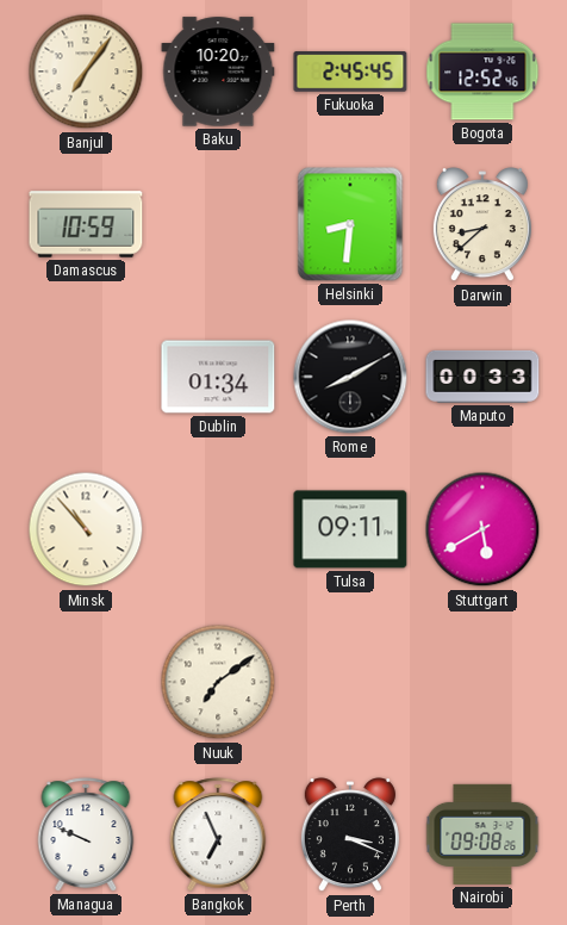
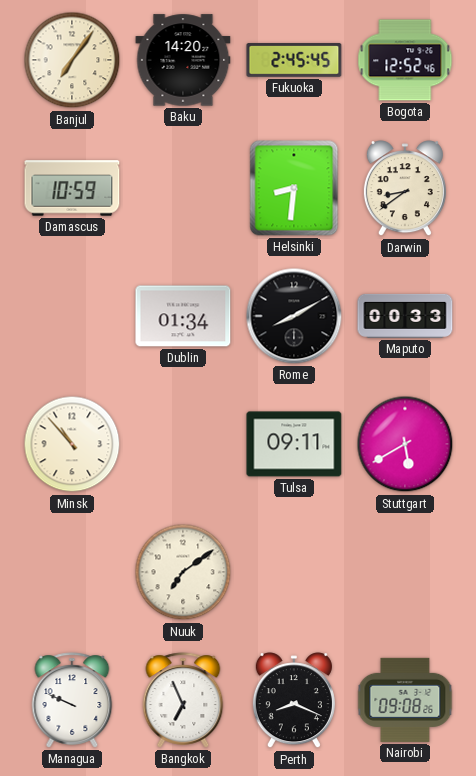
Baku: 10:20 -> 14:20
Darwin: 8:38 -> 8:39
Perth: 3:19 -> 8:19
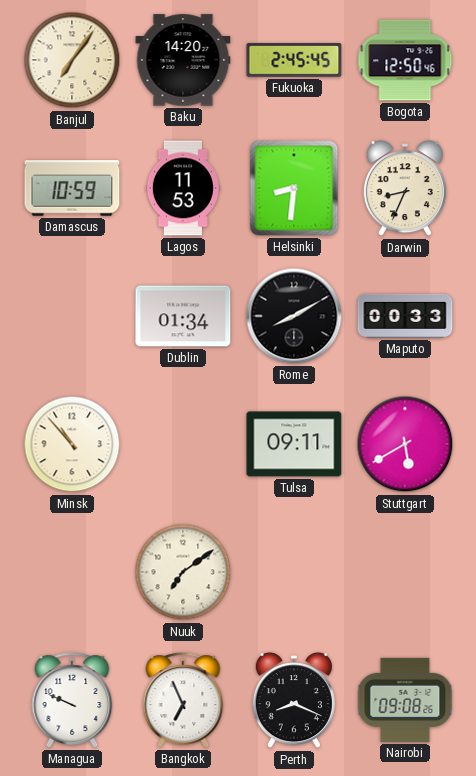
Bogota: 12:52 -> 12:50
Lagos: none -> 11:53
Darwin: 8:39 -> 8:34
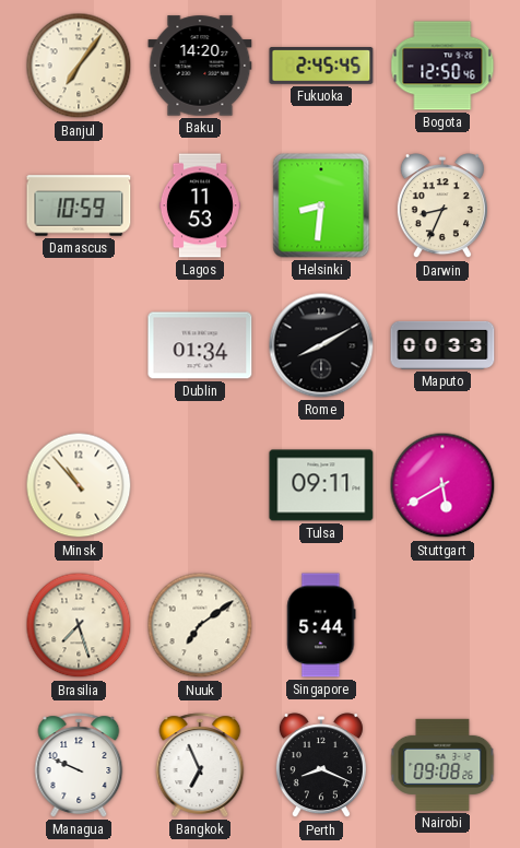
Brasilia: none -> 7:27
Singapore: none -> 5:44
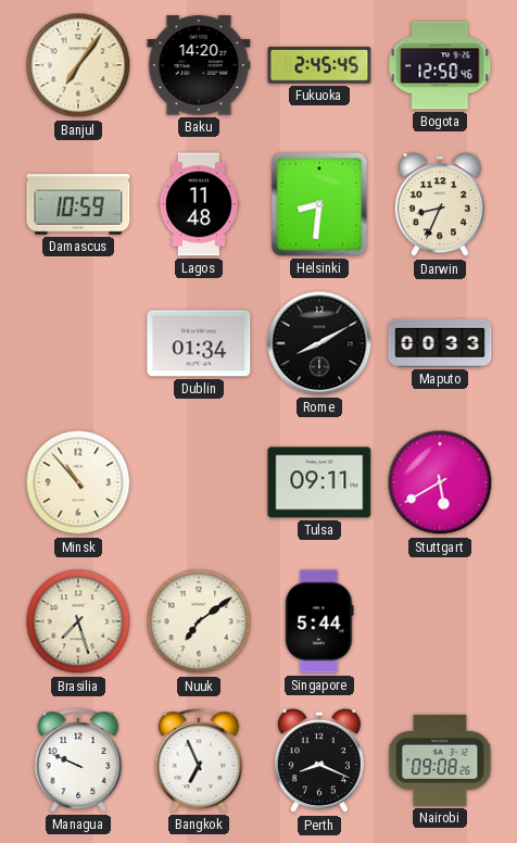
Lagos: 11:53 -> 11:48
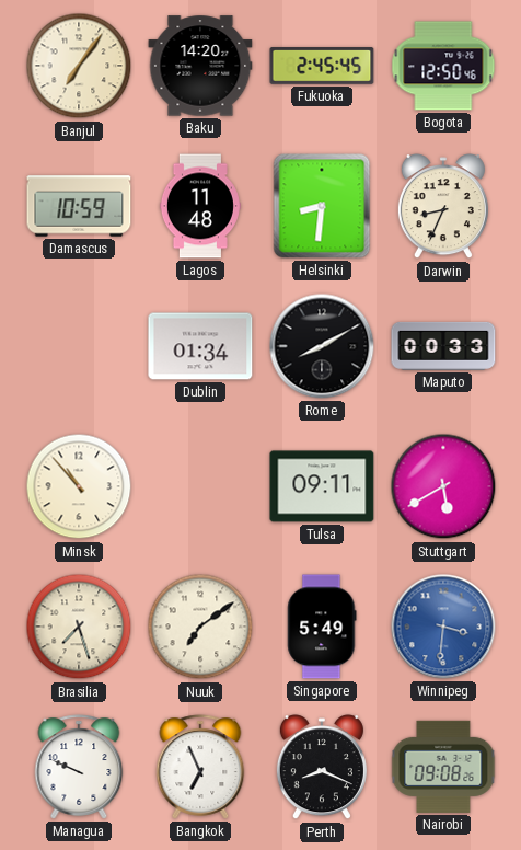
Singapore: 5:44 -> 5:49
Winnipeg: none -> 3:31
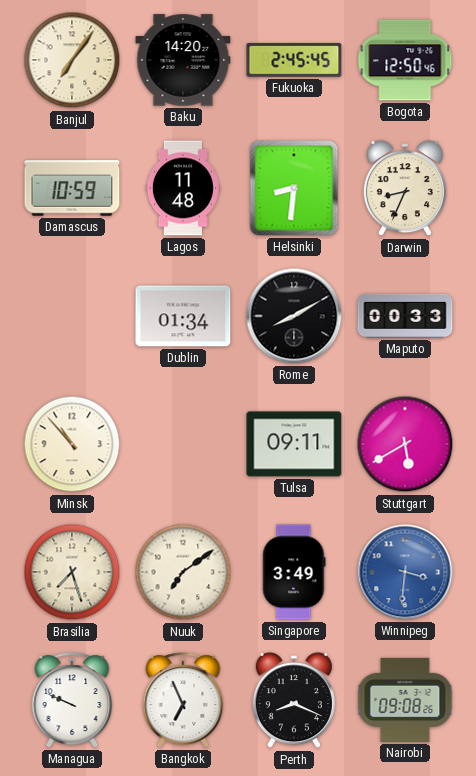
Singapore: 5:49 -> 3:49
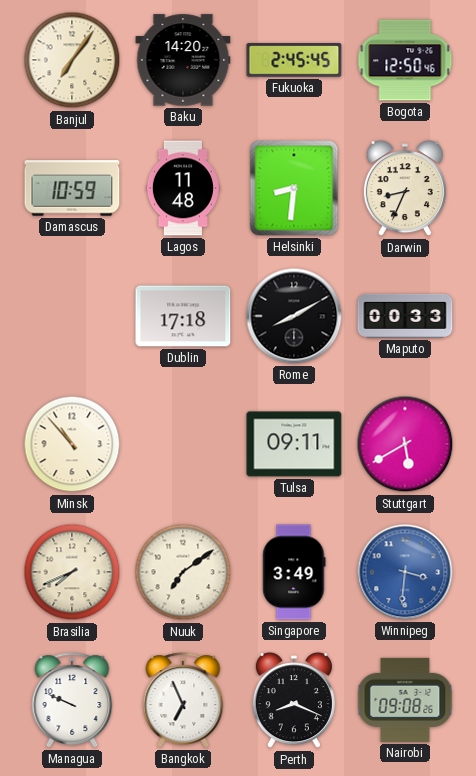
Dublin: 01:34 -> 17:18
Brasilia: 7:27 -> 7:41
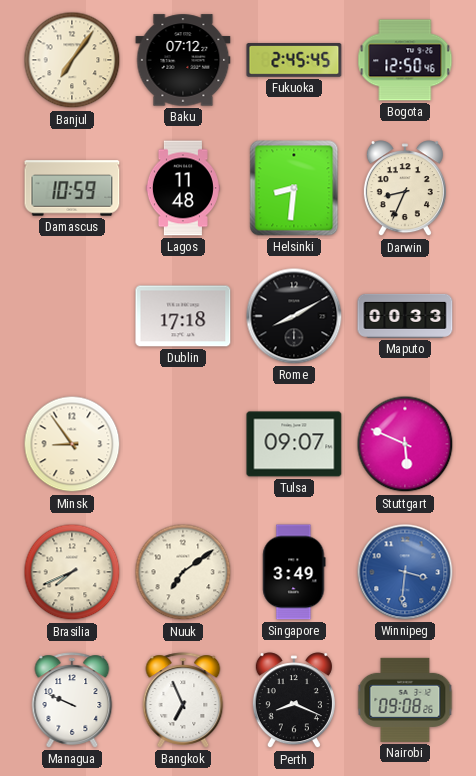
Baku: 14:20 -> 07:12
Minsk: 10:53 -> 8:54
Tulsa: 09:11 -> 09:07
Stuttgart: 5:40 -> 5:49
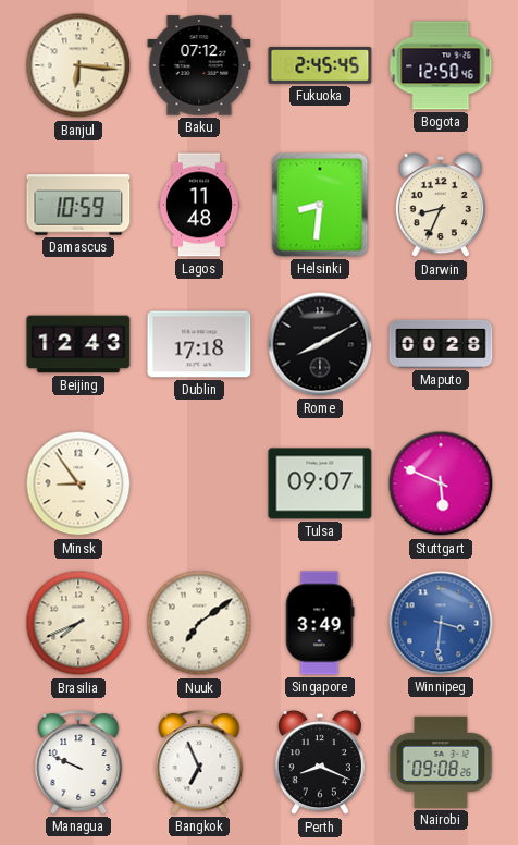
Banjul: 7:06 -> 6:16
Beijing: none -> 12:43
Maputo: 00:33 -> 00:28
